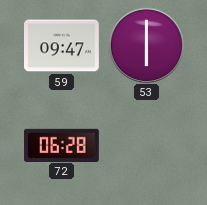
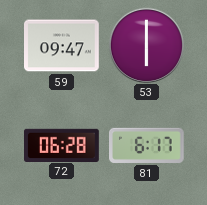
81: none -> 6:17
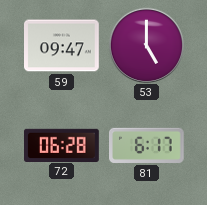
53: 6:00 -> 5:00
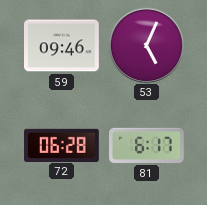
59: 09:47 -> 09:46
53: 5:00 -> 5:04
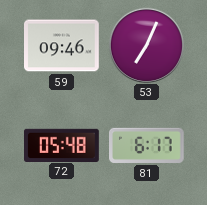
53: 5:04 -> 7:04
72: 06:28 -> 05:48
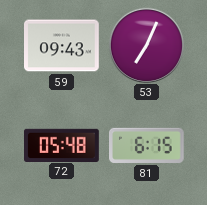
59: 09:46 -> 09:43
81: 6:17 -> 6:15
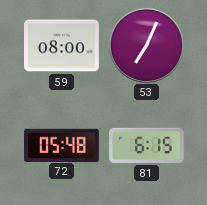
59: 09:43 -> 08:00
